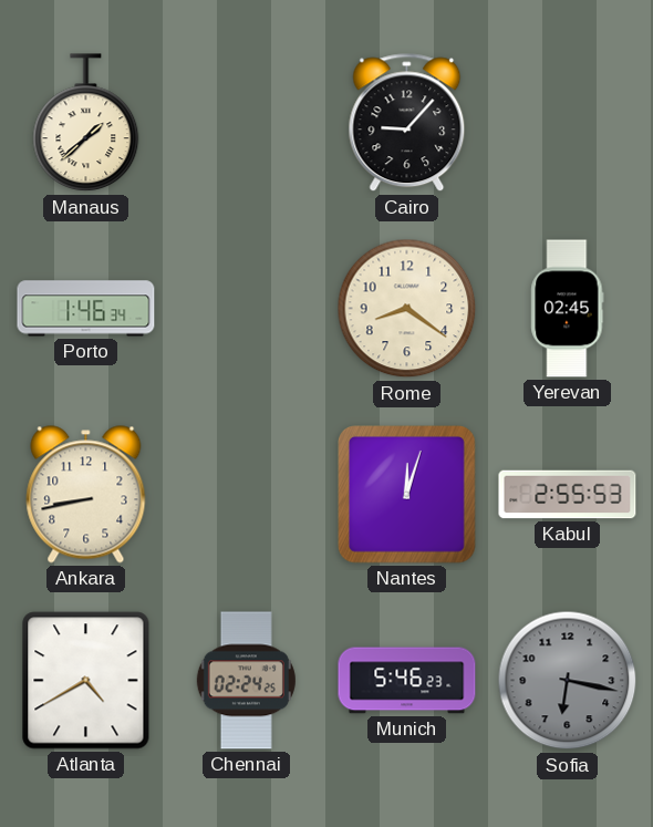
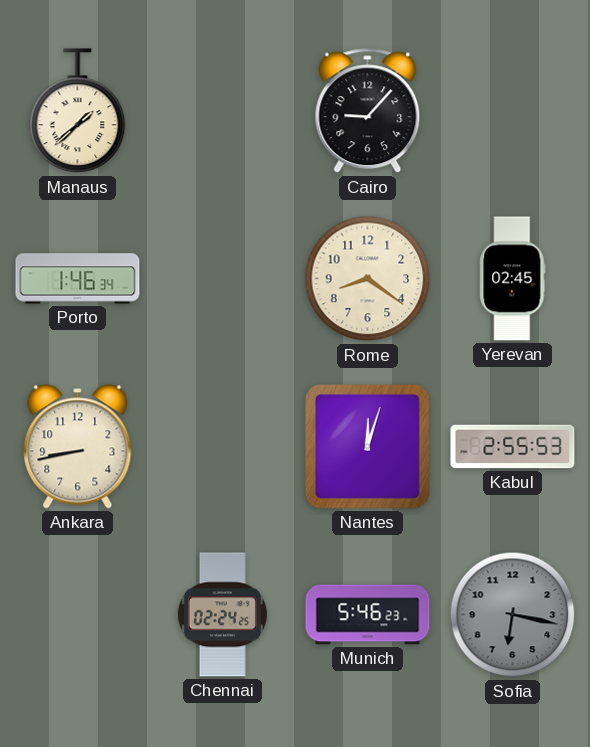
Atlanta: 4:40 -> none
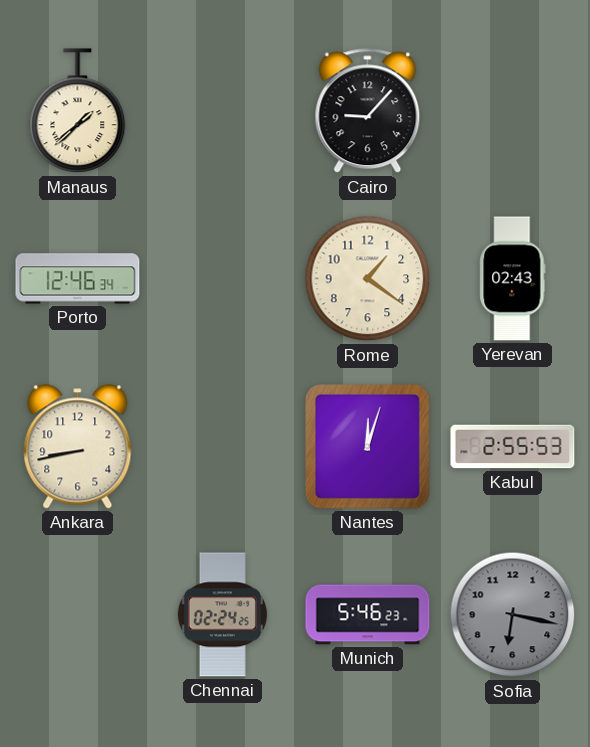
Porto: 1:46 -> 12:46
Rome: 8:21 -> 1:21
Yerevan: 02:45 -> 02:43
